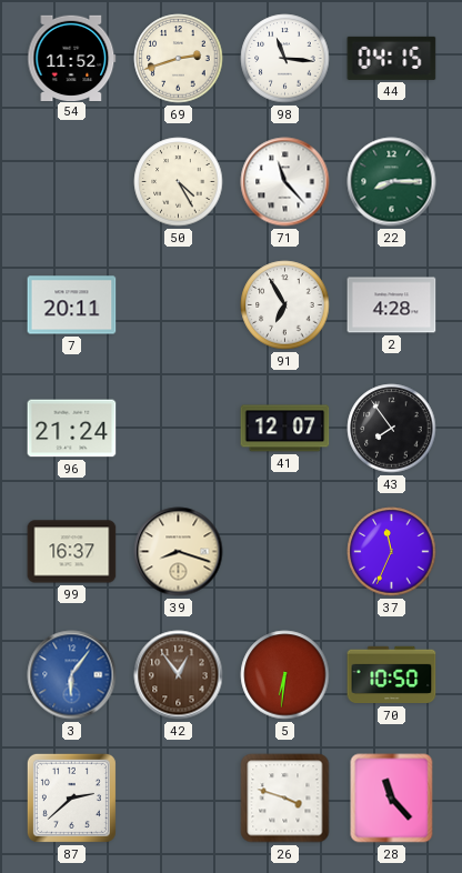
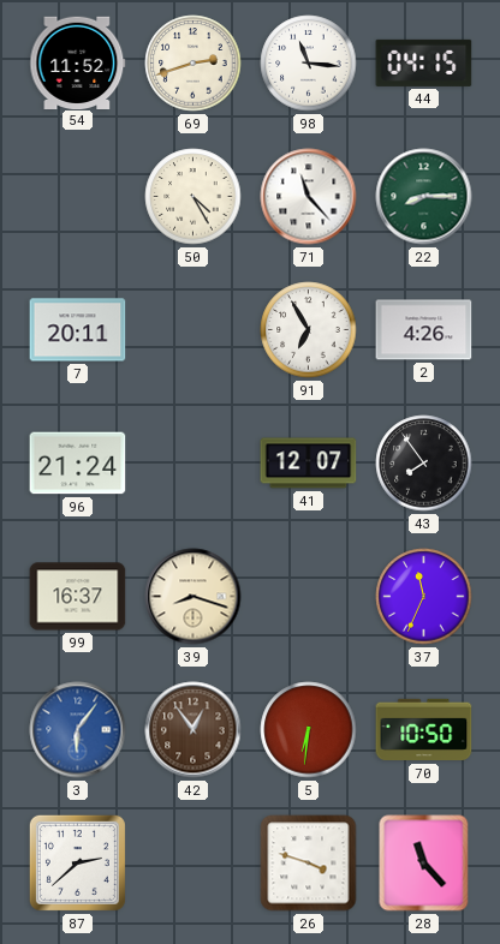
2: 4:28 -> 4:26
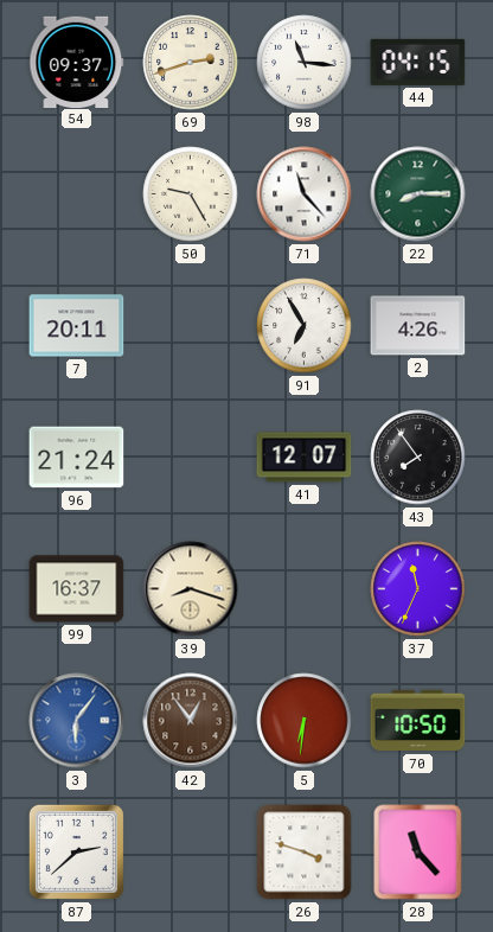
54: 11:52 -> 09:37
50: 4:25 -> 9:25
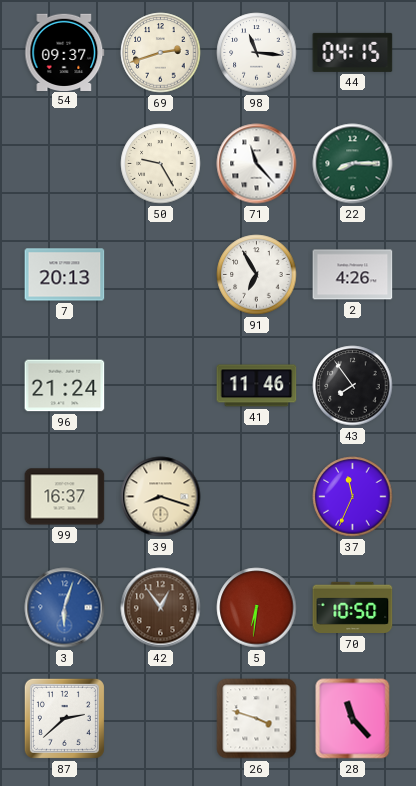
7: 20:11 -> 20:13
41: 12:07 -> 11:46
3: 6:06 -> 6:03
